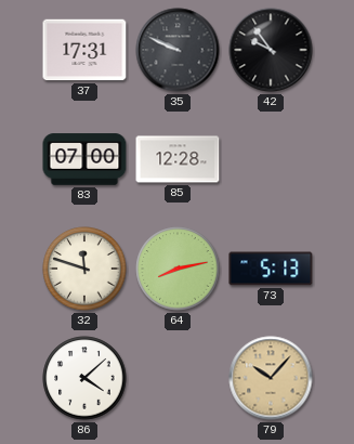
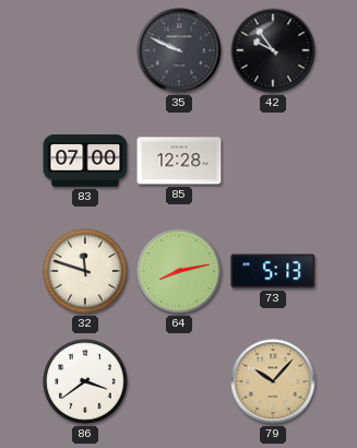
37: 17:31 -> none
86: 4:08 -> 3:39
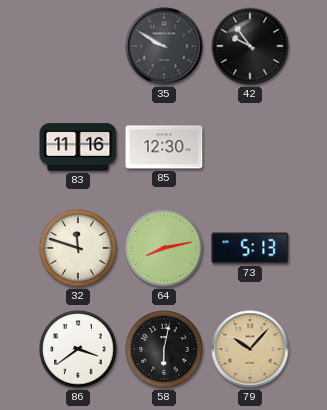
35: 9:49 -> 9:50
83: 07:00 -> 11:16
85: 12:28 -> 12:30
58: none -> 6:02
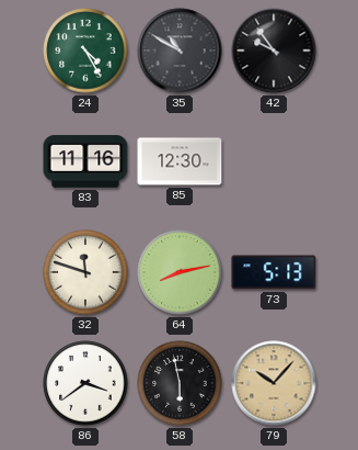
24: none -> 4:25
35: 9:50 -> 10:50
58: 6:02 -> 5:58
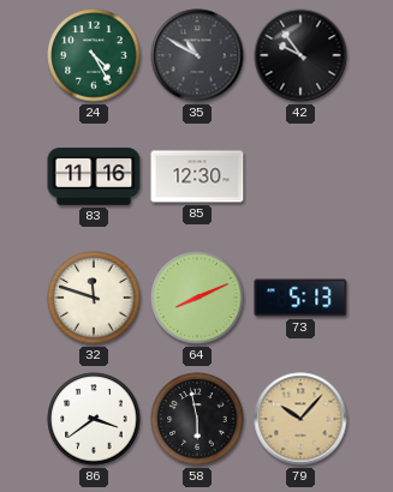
64: 8:13 -> 8:11
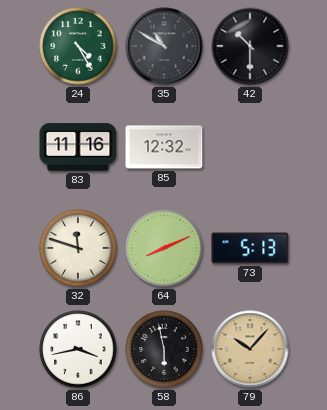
42: 9:54 -> 10:30
85: 12:30 -> 12:32
86: 3:39 -> 3:43
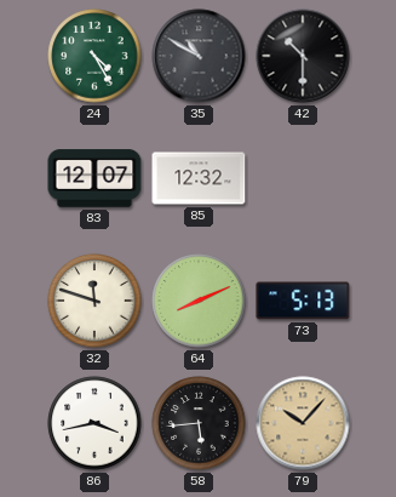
83: 11:16 -> 12:07
58: 5:58 -> 5:44
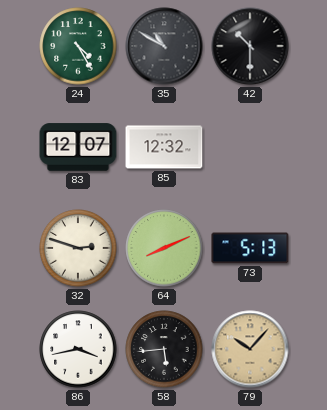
32: 11:48 -> 2:48
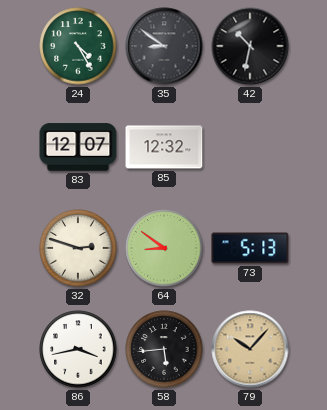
35: 10:50 -> 8:51
42: 10:30 -> 10:32
64: 8:11 -> 8:51
